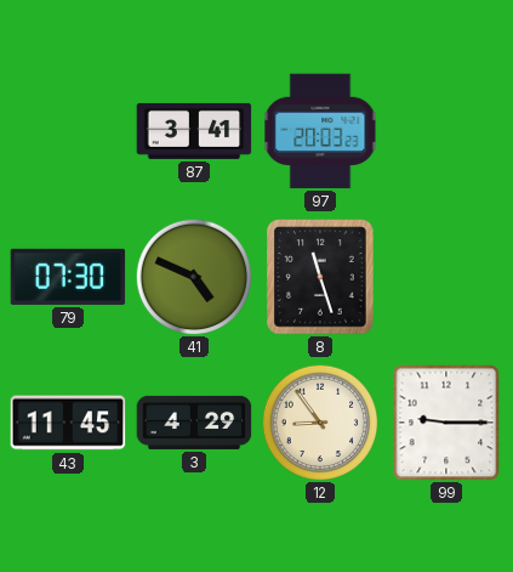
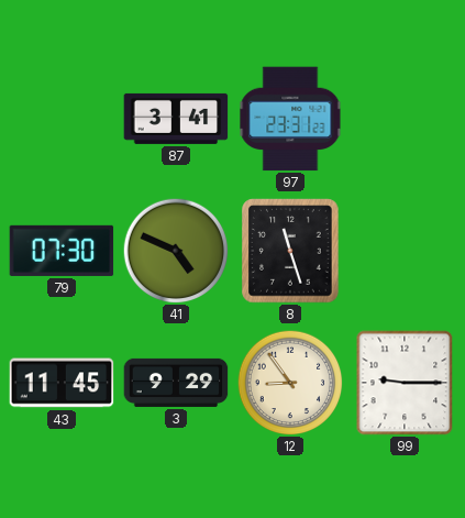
97: 20:03 -> 23:31
3: 4:29 -> 9:29
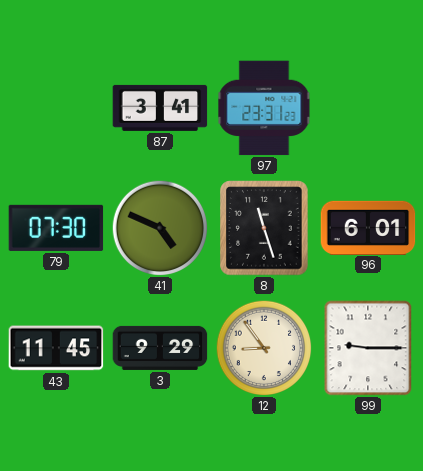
96: none -> 6:01
